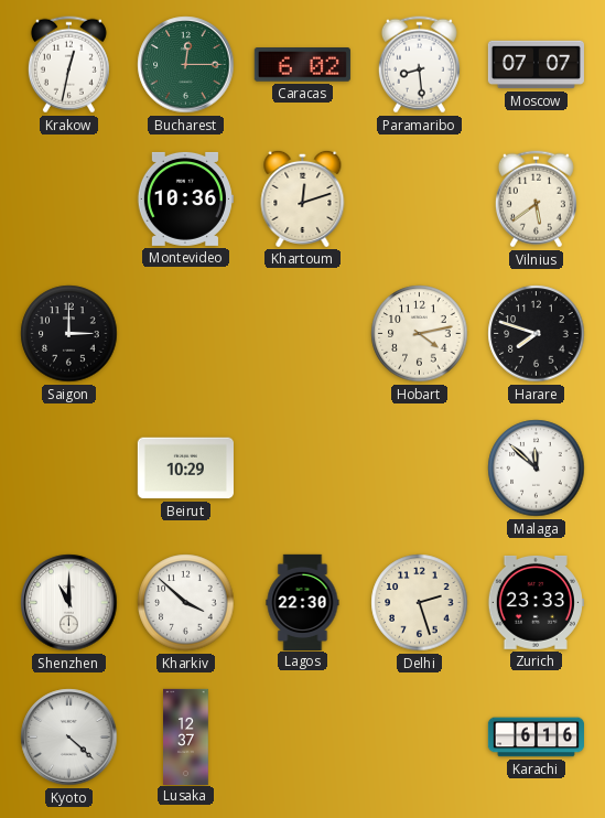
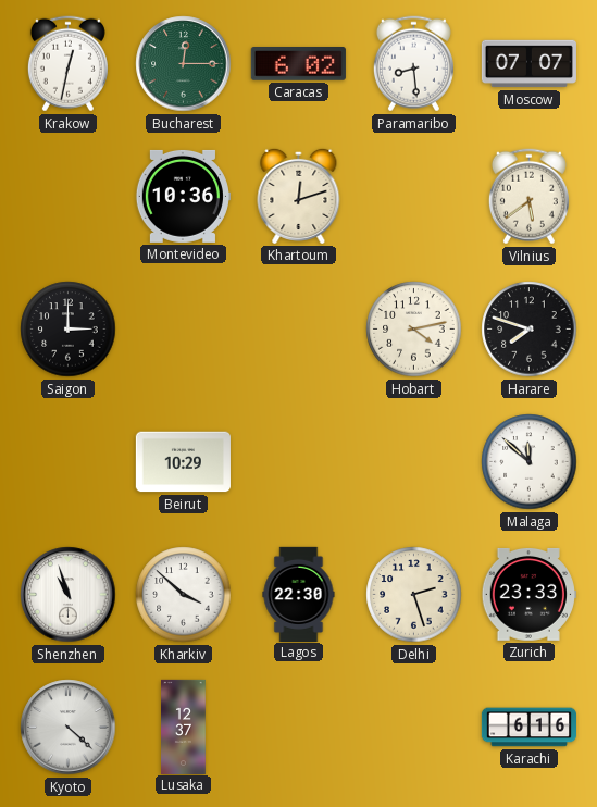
Shenzhen: 11:00 -> 10:57
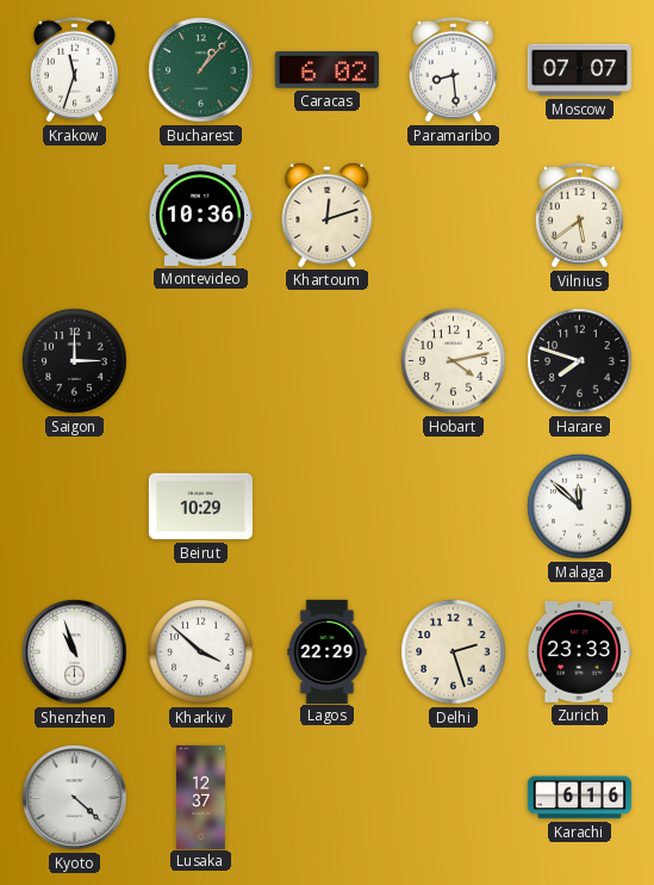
Krakow: 12:32 -> 11:33
Bucharest: 12:15 -> 1:07
Lagos: 22:30 -> 22:29
